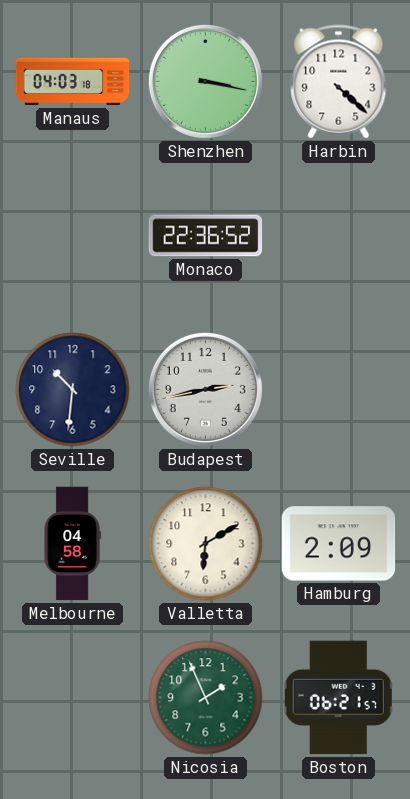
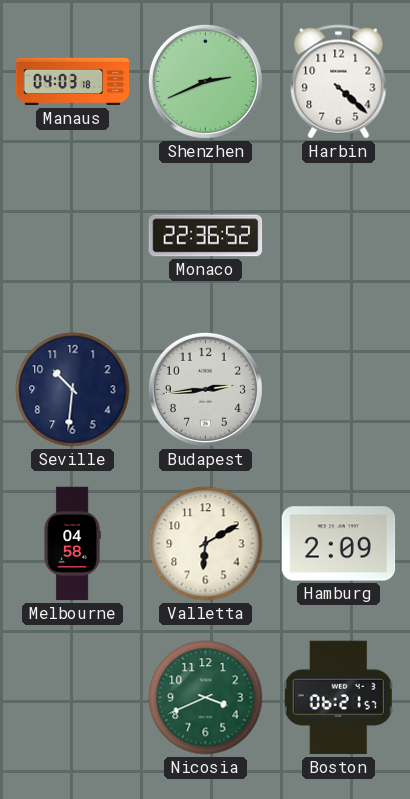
Shenzhen: 3:17 -> 2:41
Budapest: 2:43 -> 2:44
Nicosia: 1:56 -> 3:41
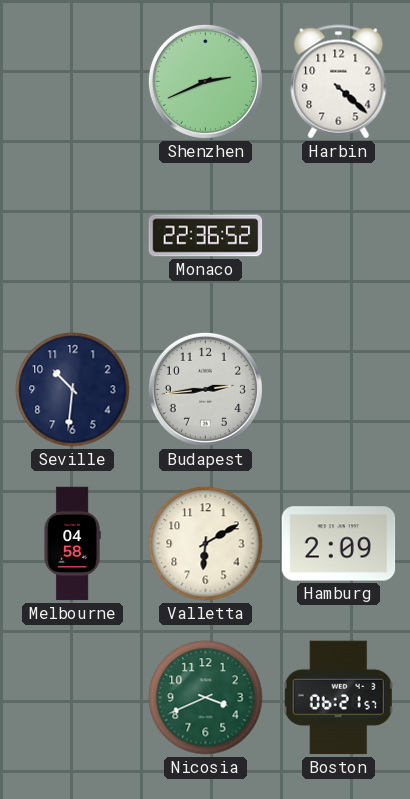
Manaus: 04:03 -> none
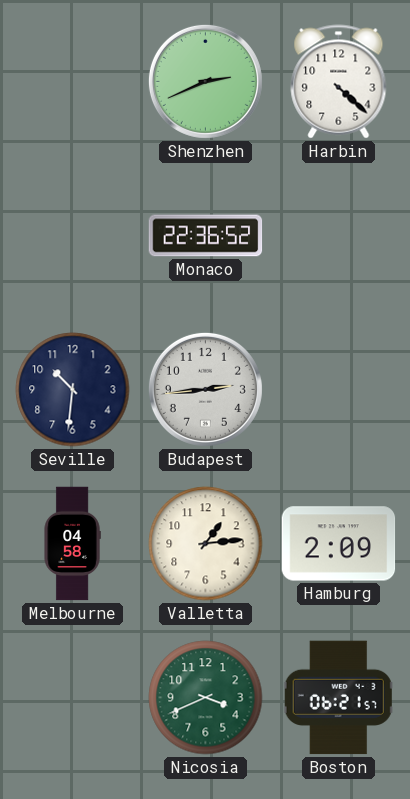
Valletta: 6:10 -> 1:14
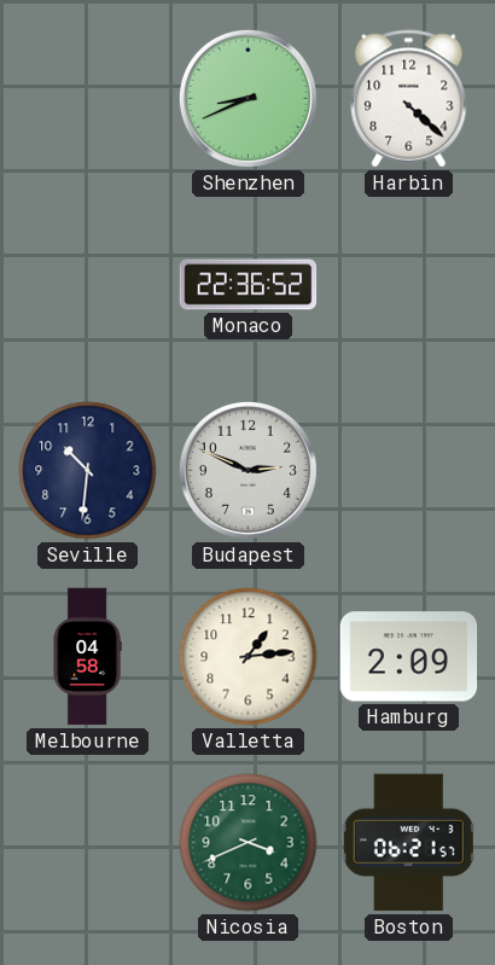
Shenzhen: 2:41 -> 8:41
Budapest: 2:44 -> 2:49
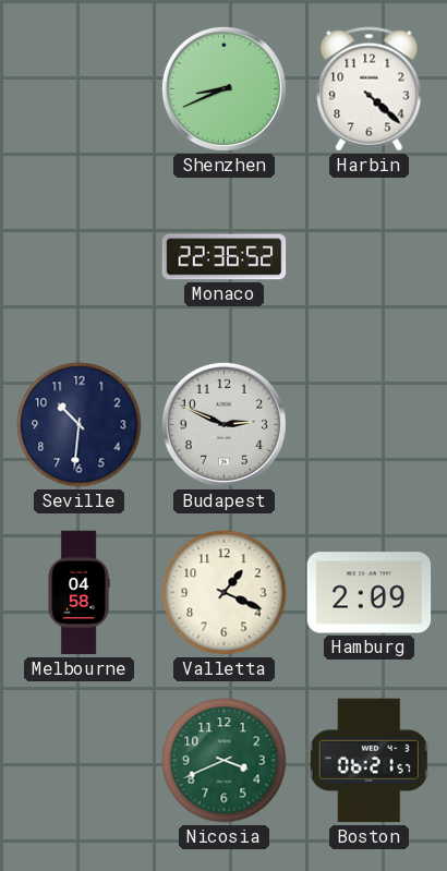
Valletta: 1:14 -> 1:19
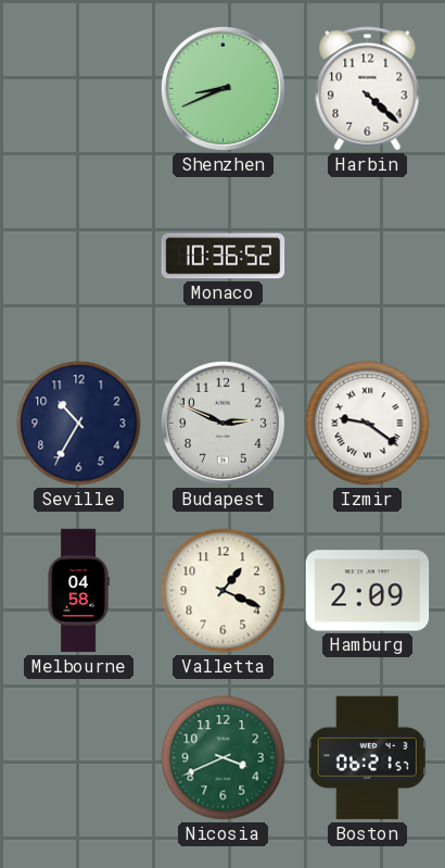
Monaco: 22:36 -> 10:36
Seville: 10:31 -> 10:35
Izmir: none -> 9:21
